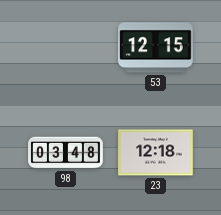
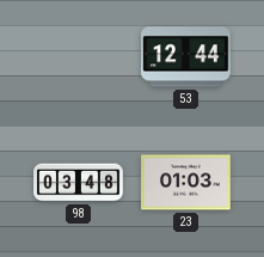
53: 12:15 -> 12:44
23: 12:18 -> 01:03
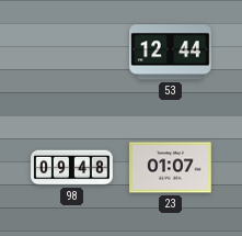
98: 03:48 -> 09:48
23: 01:03 -> 01:07
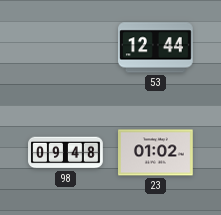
23: 01:07 -> 01:02
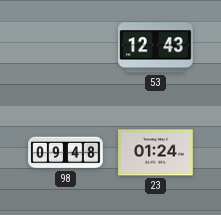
53: 12:44 -> 12:43
23: 01:02 -> 01:24
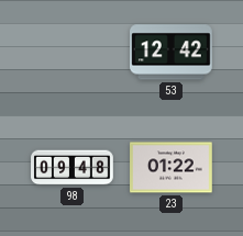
53: 12:43 -> 12:42
23: 01:24 -> 01:22
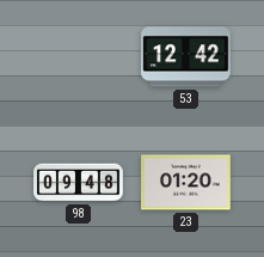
23: 01:22 -> 01:20
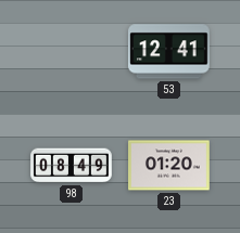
53: 12:42 -> 12:41
98: 09:48 -> 08:49
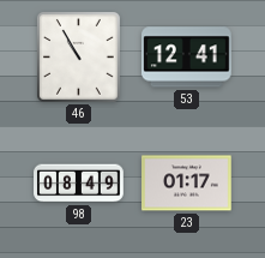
46: none -> 10:55
23: 01:20 -> 01:17
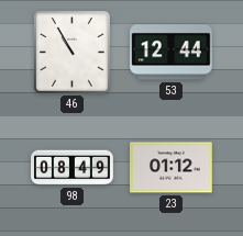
53: 12:41 -> 12:44
23: 01:17 -> 01:12
